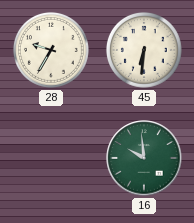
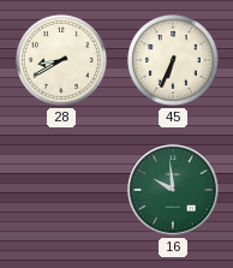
28: 9:35 -> 8:40
45: 6:31 -> 6:34
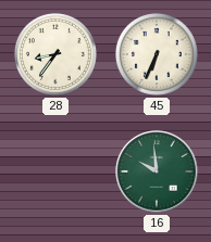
28: 8:40 -> 8:36
